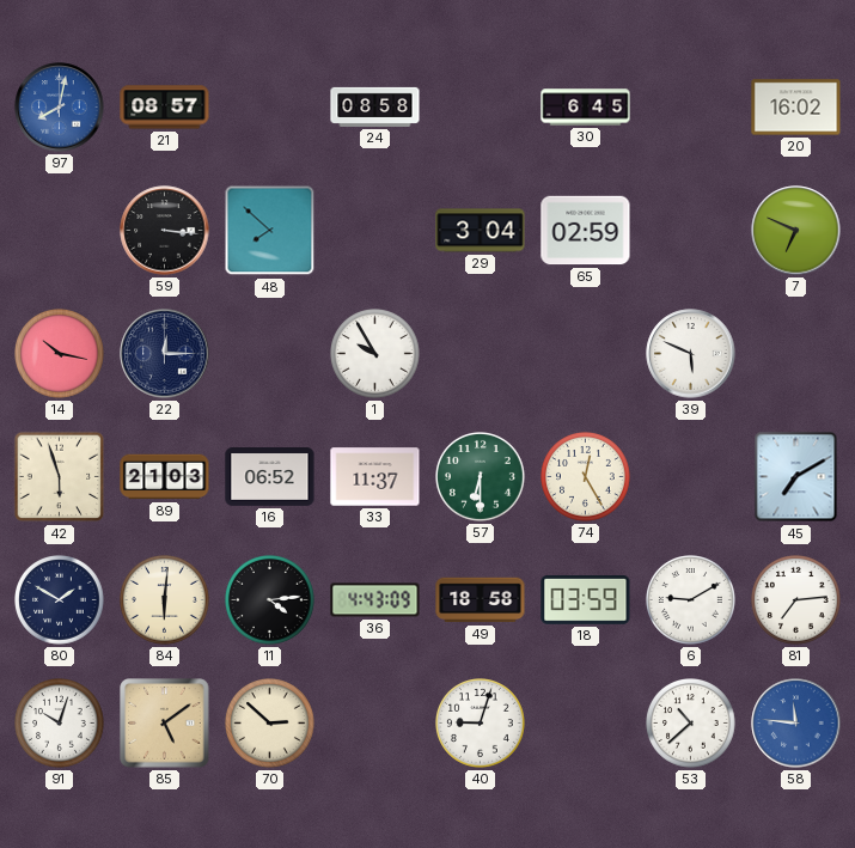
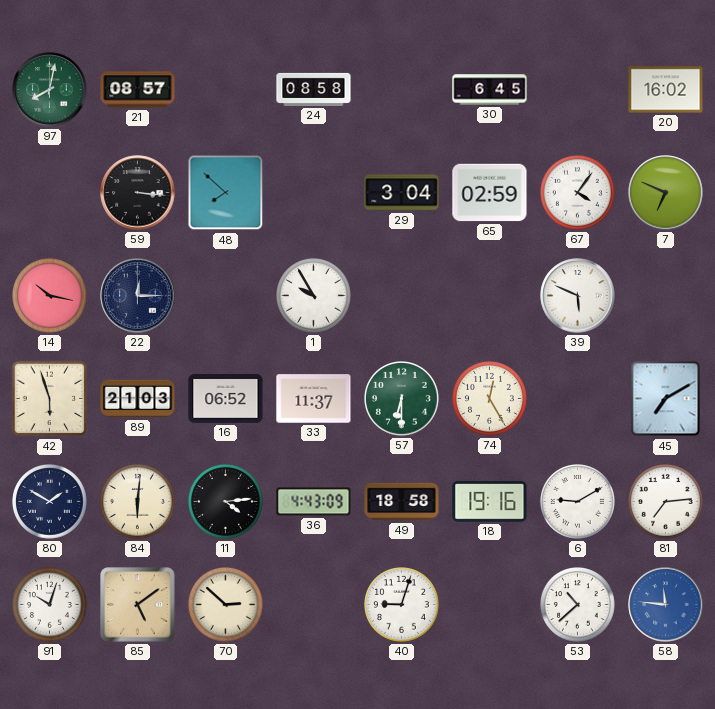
97 dial: blue -> green
67: none -> 4:06
18: 03:59 -> 19:16
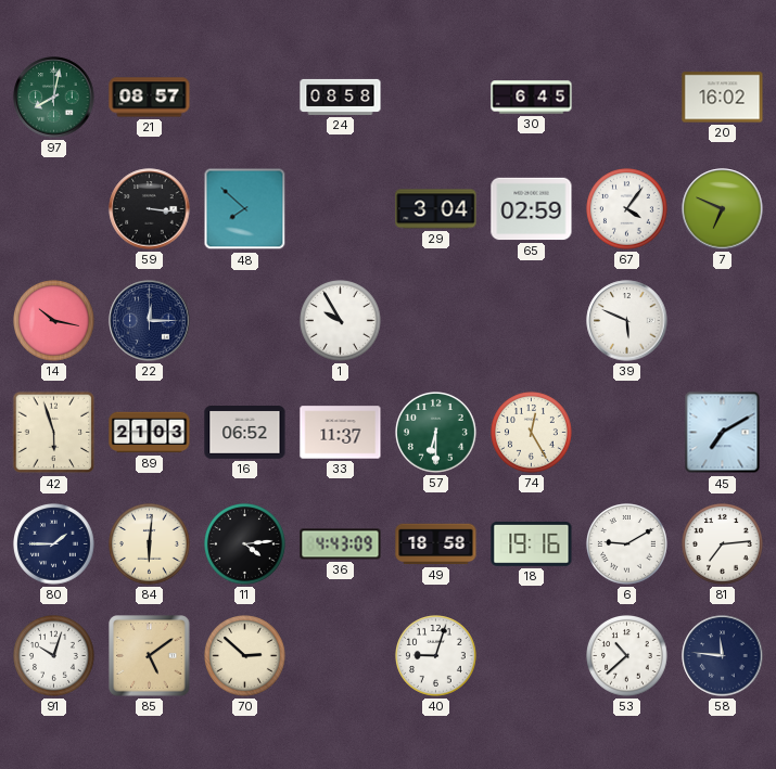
80: 1:50 -> 1:45
58 dial: blue -> navy
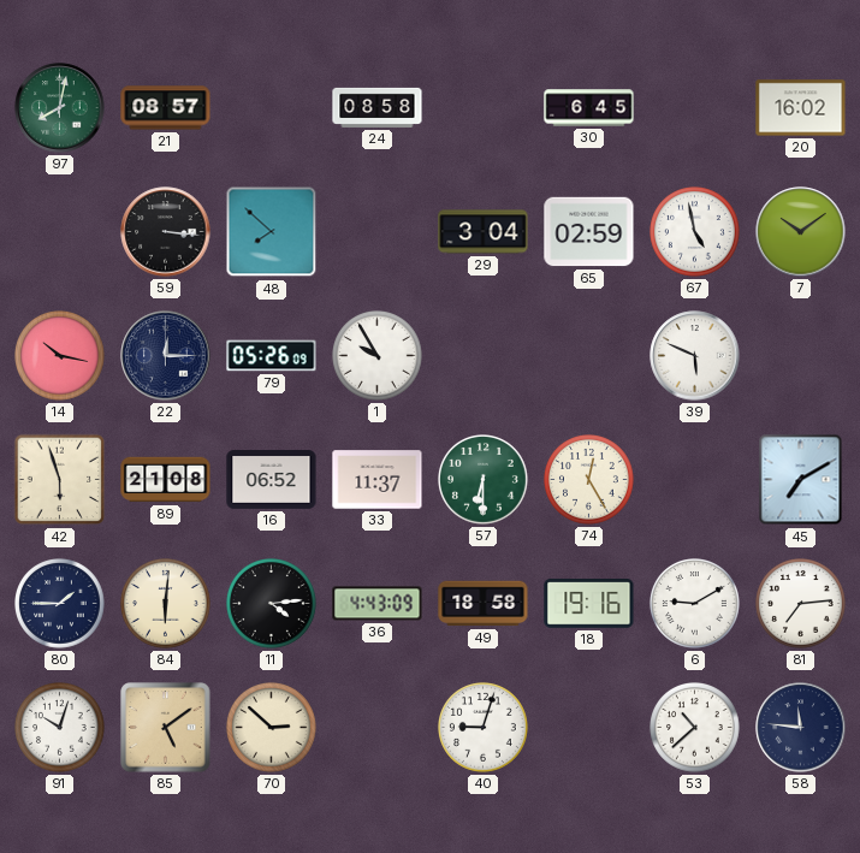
67: 4:06 -> 4:58
7: 6:49 -> 10:09
79: none -> 05:26
89: 21:03 -> 21:08
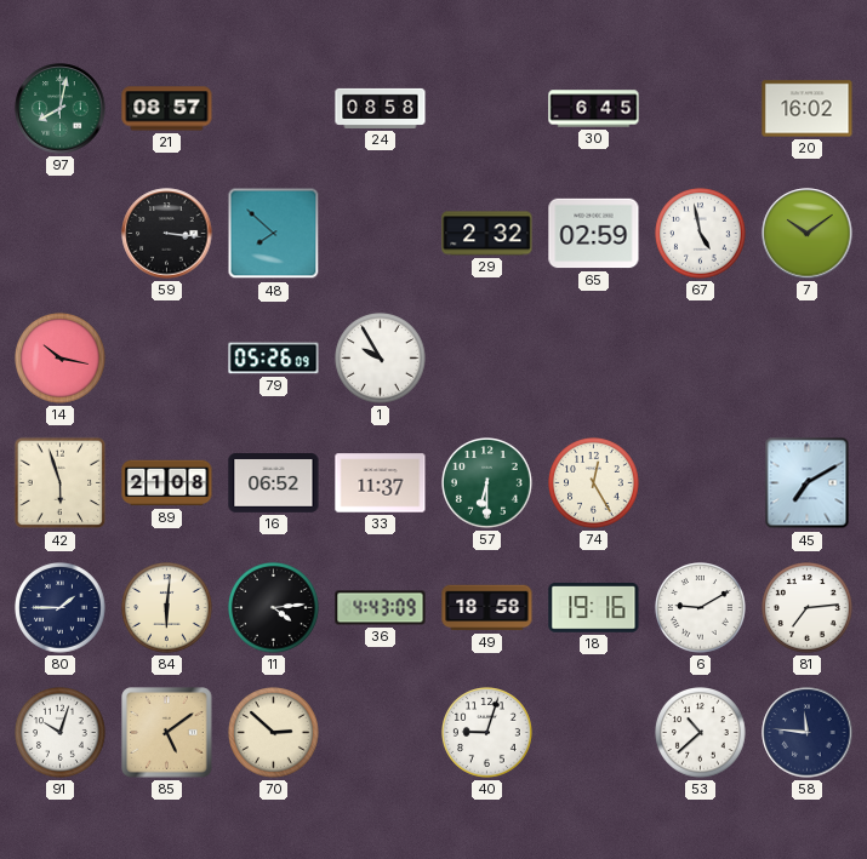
29: 3:04 -> 2:32
22: 12:15 -> none
39: 5:49 -> none
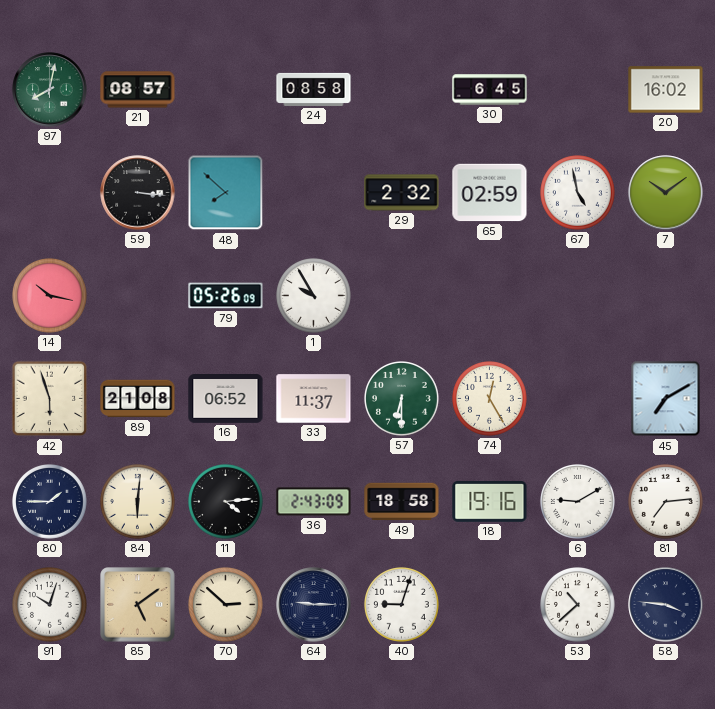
36: 4:43 -> 2:43
64: none -> 9:15
58: 11:46 -> 3:46
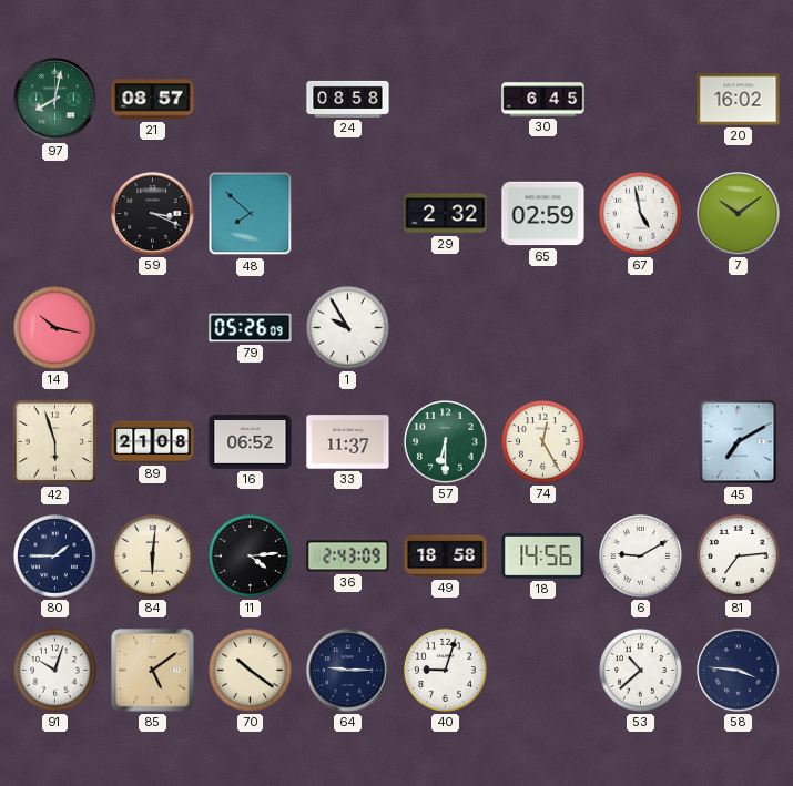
59: 3:16 -> 3:19
18: 19:16 -> 14:56
70: 2:52 -> 10:21
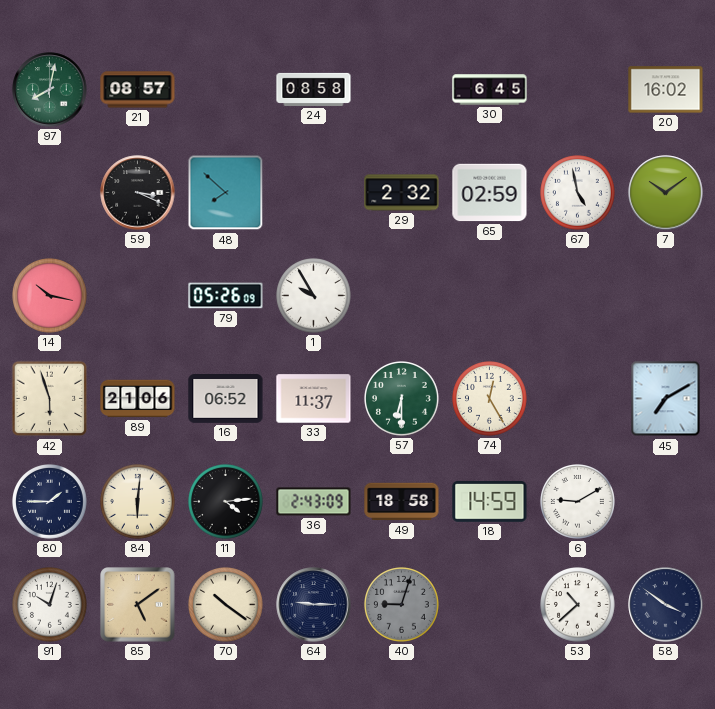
89: 21:08 -> 21:06
18: 14:56 -> 14:59
81: 7:14 -> none
40 dial: white -> grey
58: 3:46 -> 3:51
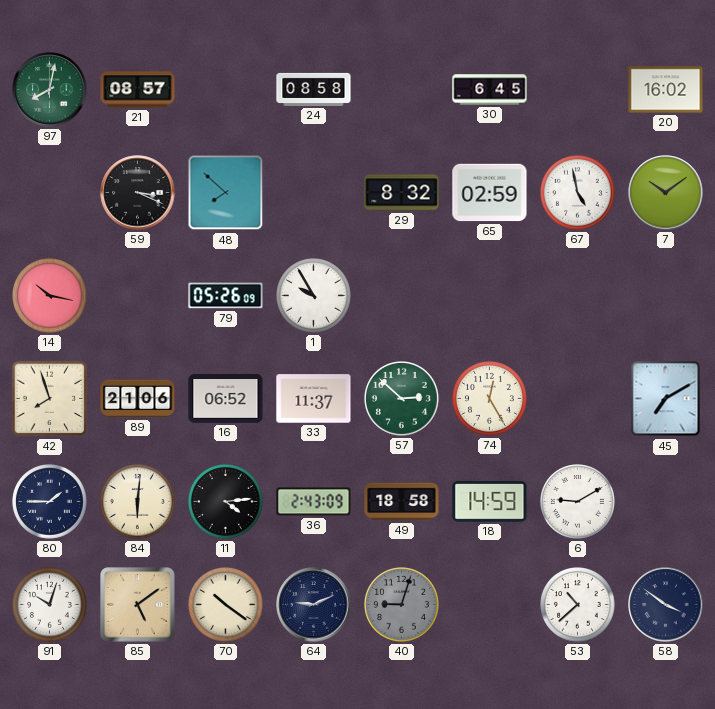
29: 2:32 -> 8:32
42: 5:57 -> 7:57
57: 6:30 -> 2:52
64: 9:15 -> 9:11
